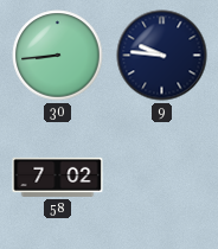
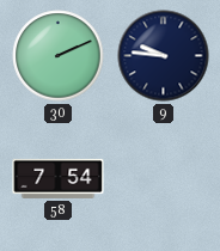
30: 8:44 -> 2:11
58: 7:02 -> 7:54
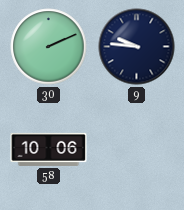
58: 7:54 -> 10:06
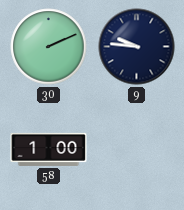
58: 10:06 -> 1:00
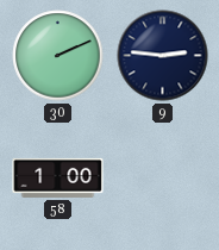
9: 9:46 -> 2:46
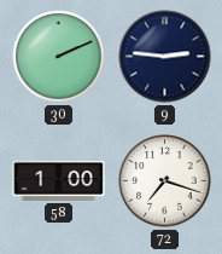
72: none -> 7:18
